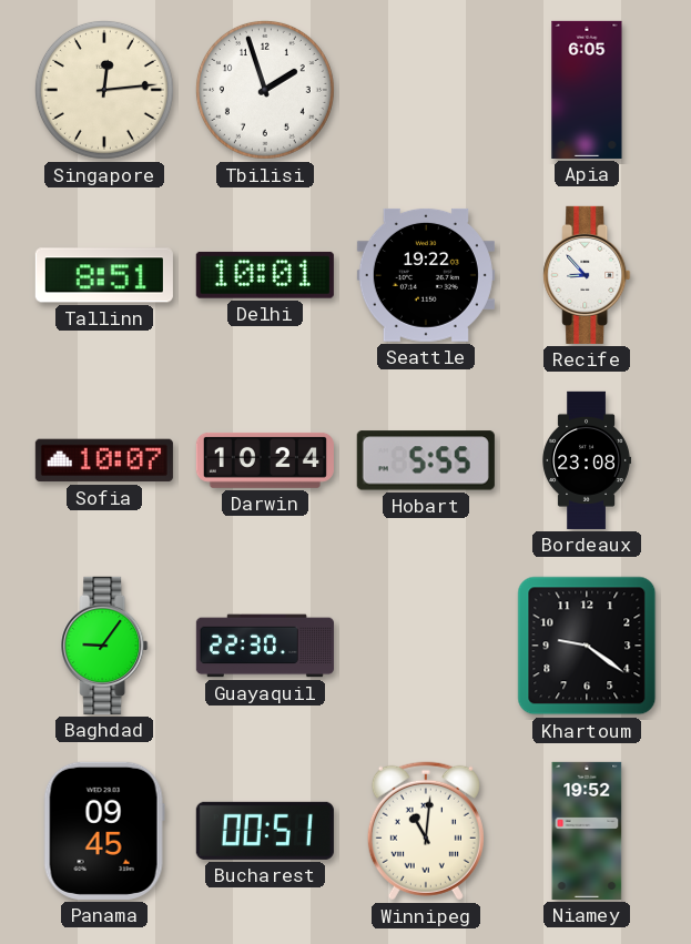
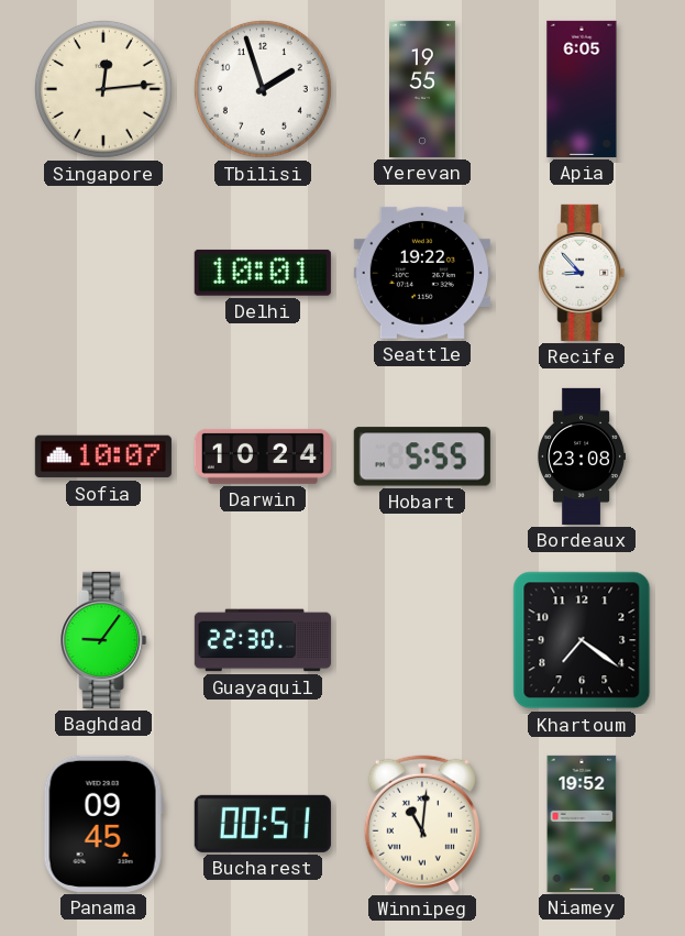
Yerevan: none -> 19:55
Tallinn: 8:51 -> none
Khartoum: 9:21 -> 7:21
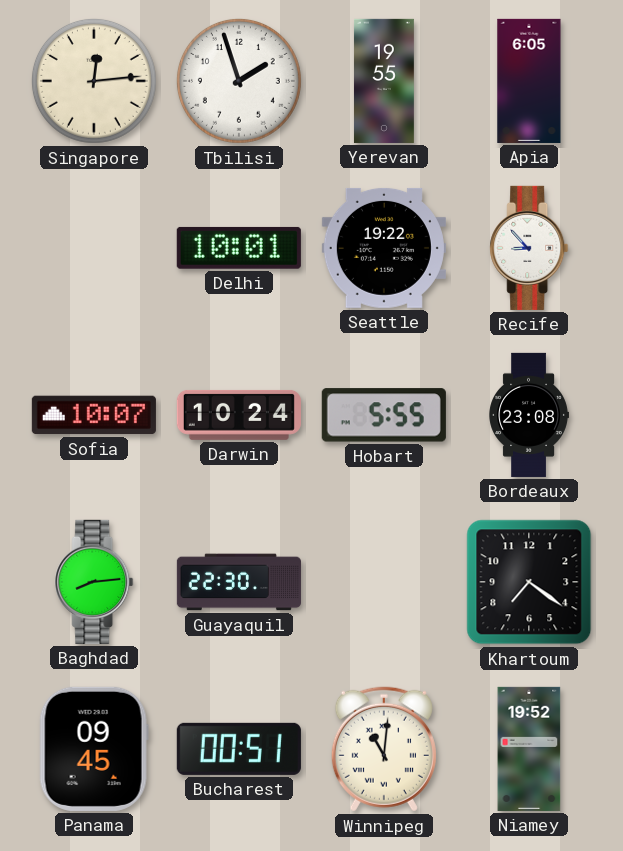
Baghdad: 9:06 -> 8:14
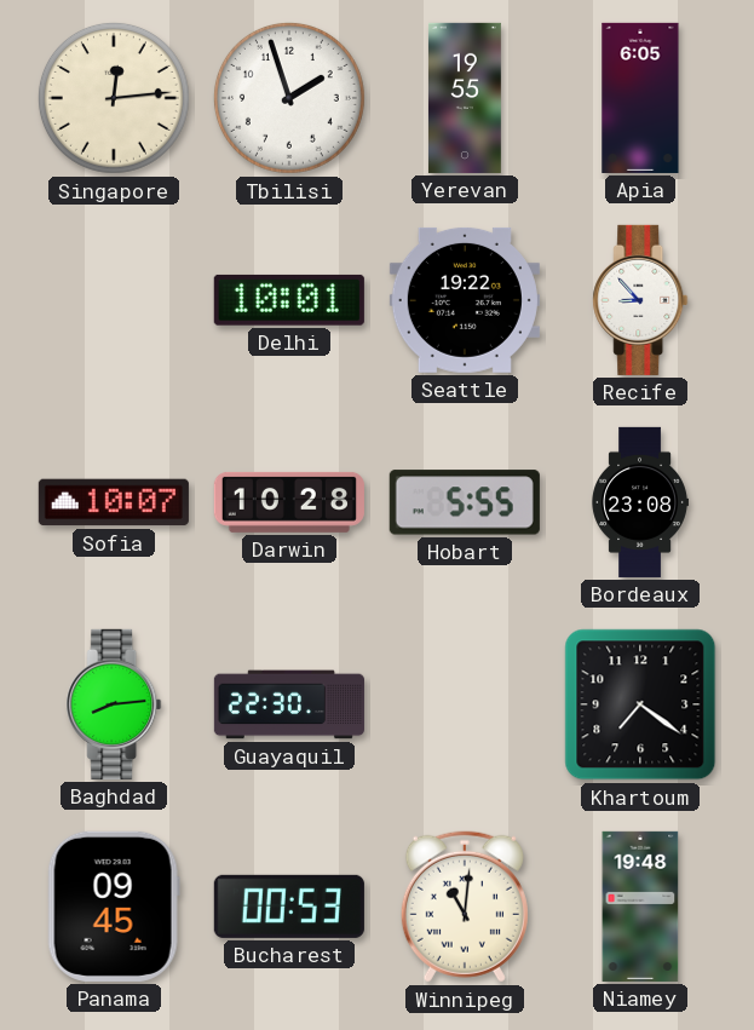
Darwin: 10:24 -> 10:28
Bucharest: 00:51 -> 00:53
Niamey: 19:52 -> 19:48
